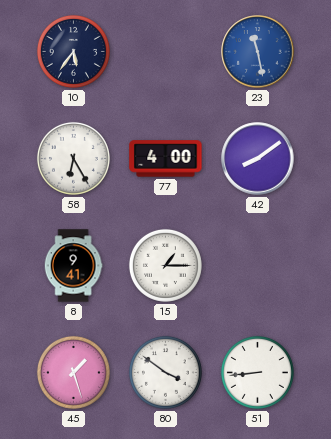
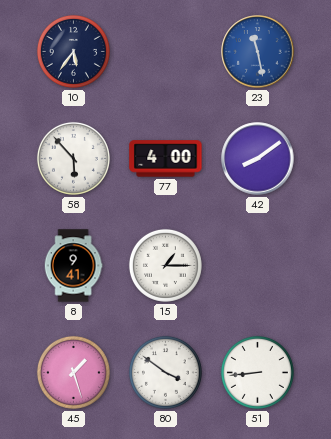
58: 6:25 -> 5:53
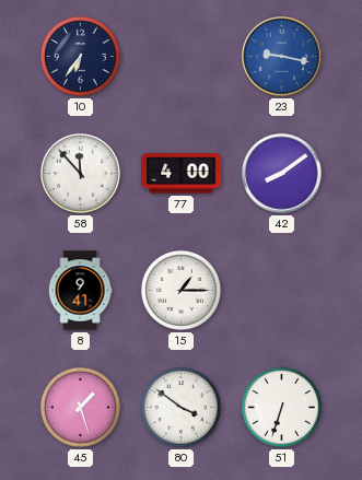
10: 5:36 -> 6:36
23: 11:28 -> 9:17
58: 5:53 -> 11:53
51: 8:44 -> 6:33
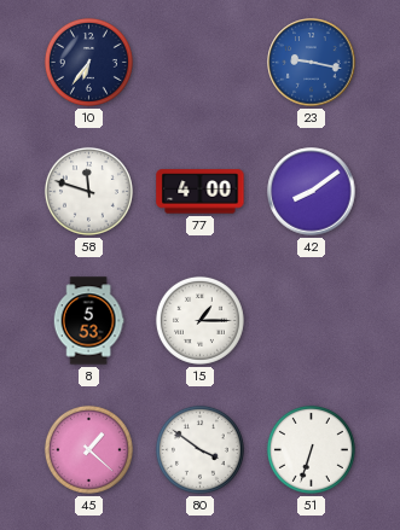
58: 11:53 -> 11:48
8: 9:41 -> 5:53
45: 1:27 -> 1:22
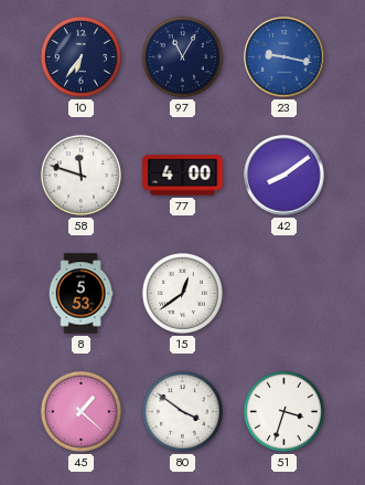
97: none -> 11:05
15: 1:15 -> 12:39
51: 6:33 -> 3:33
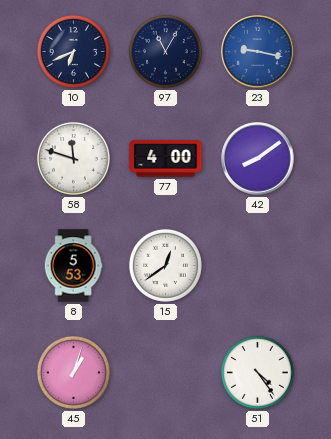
10: 6:36 -> 6:41
45: 1:22 -> 1:03
80: 3:51 -> none
51: 3:33 -> 4:24
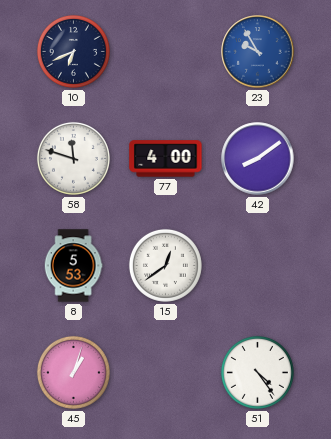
97: 11:05 -> none
23: 9:17 -> 9:55
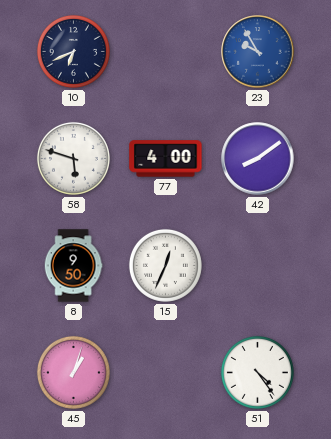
58: 11:48 -> 5:48
8: 5:53 -> 9:50
15: 12:39 -> 12:34
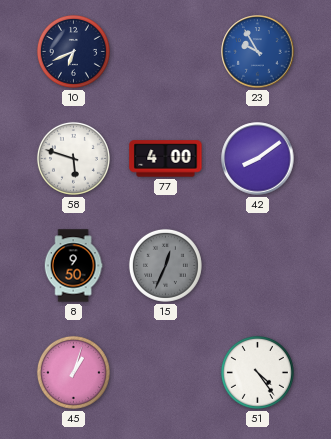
15 dial: white -> grey
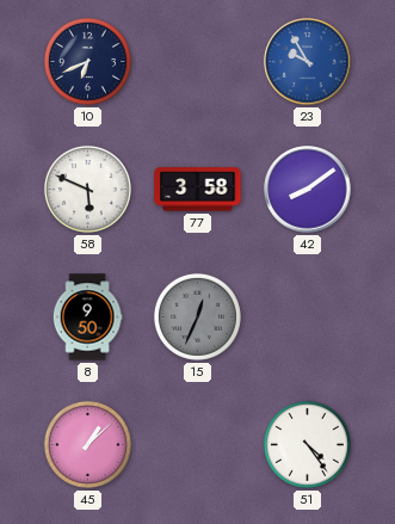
58: 5:48 -> 5:49
77: 4:00 -> 3:58
45: 1:03 -> 1:08
